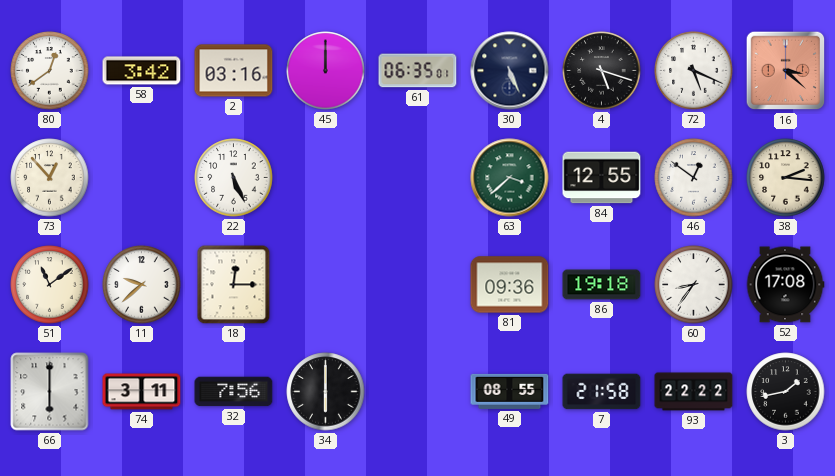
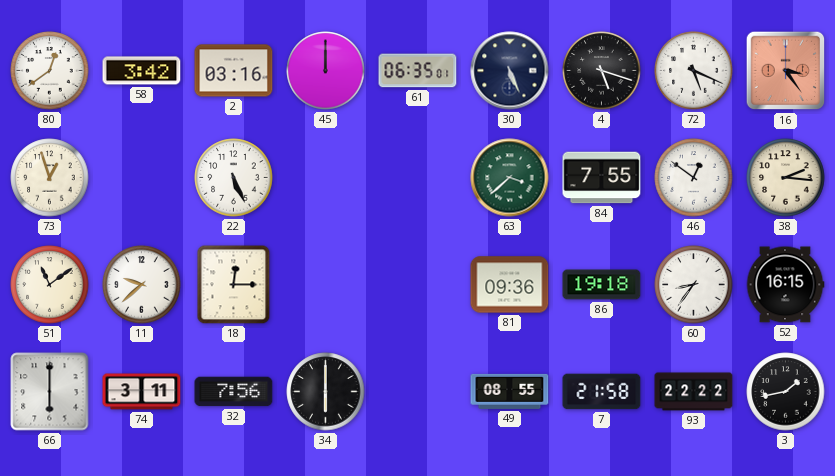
16: 3:22 -> 3:24
73: 12:53 -> 12:57
84: 12:55 -> 7:55
52: 17:08 -> 16:15
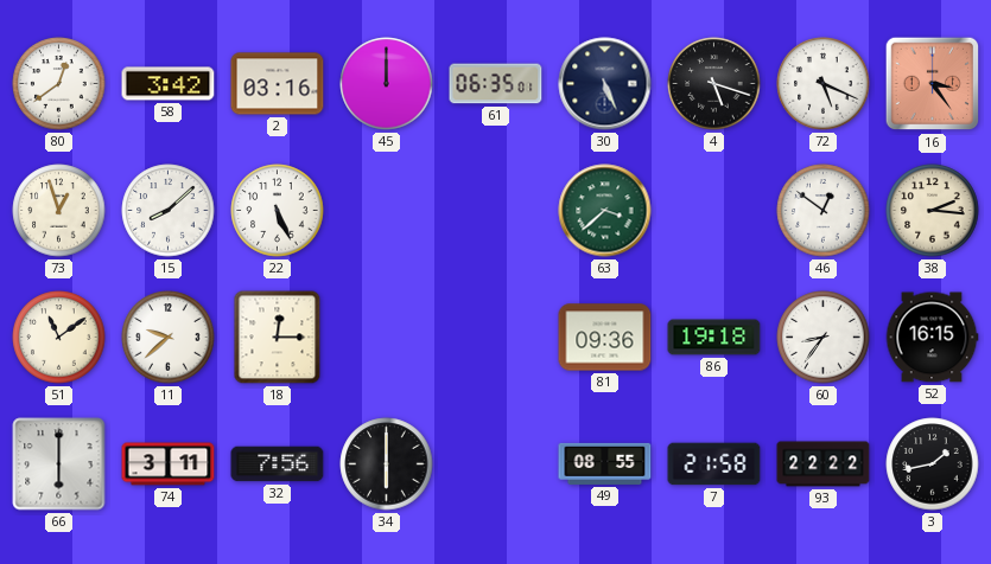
15: none -> 8:08
84: 7:55 -> none
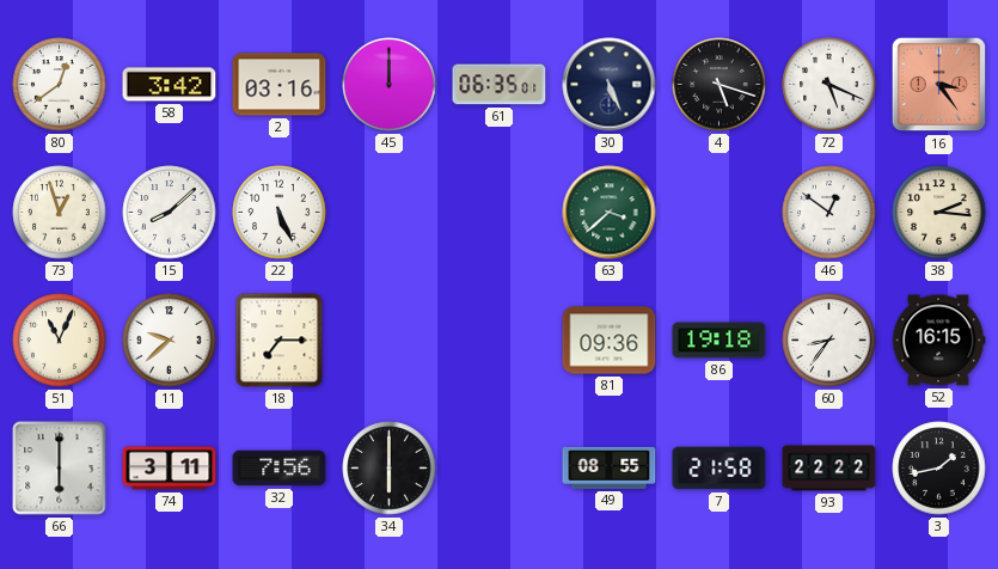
51: 11:09 -> 11:04
18: 12:15 -> 7:15
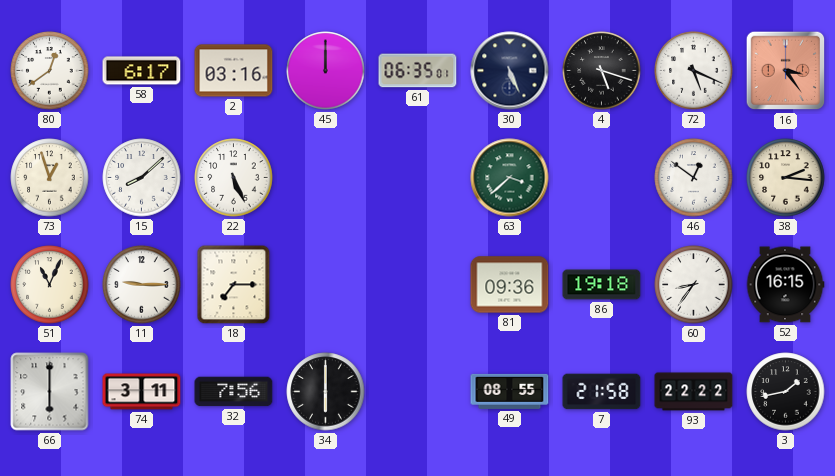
58: 3:42 -> 6:17
11: 9:38 -> 9:15
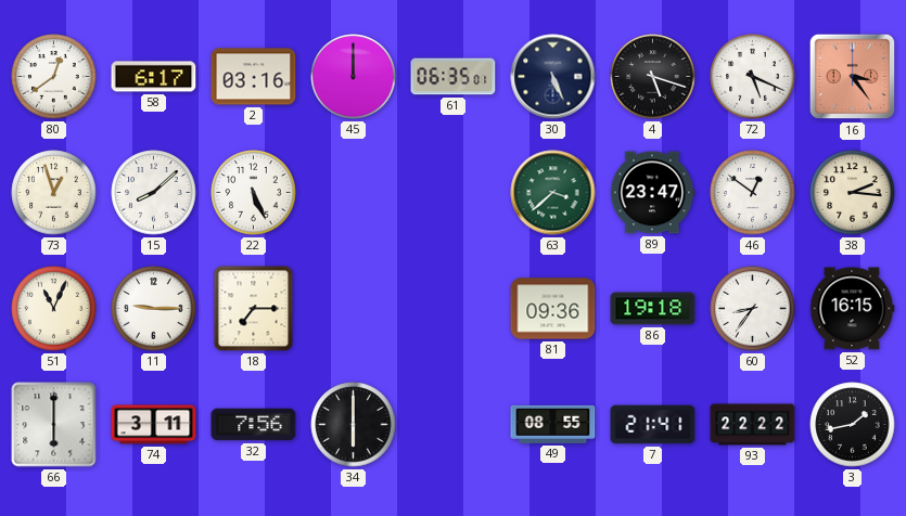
89: none -> 23:47
7: 21:58 -> 21:41
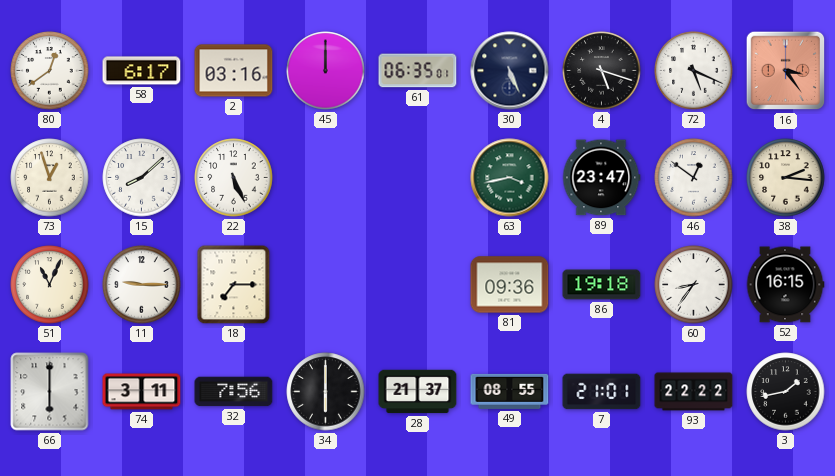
63: 3:38 -> 3:43
28: none -> 21:37
7: 21:41 -> 21:01
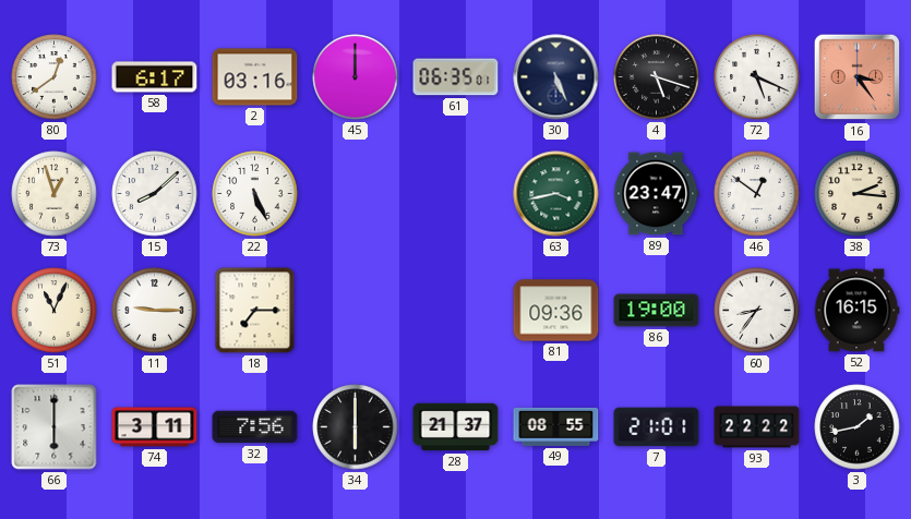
86: 19:18 -> 19:00
